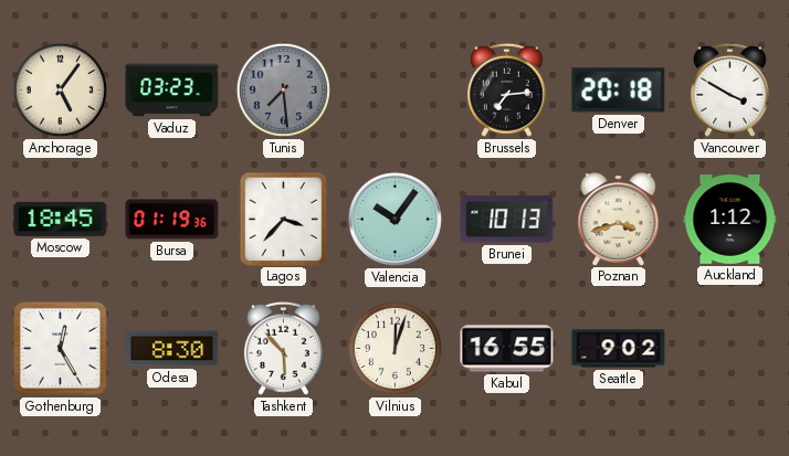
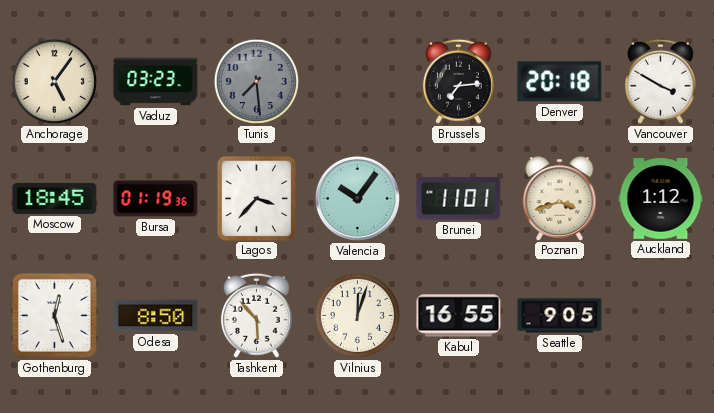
Brunei: 10:13 -> 11:01
Gothenburg: 12:25 -> 12:27
Odesa: 8:30 -> 8:50
Seattle: 9:02 -> 9:05
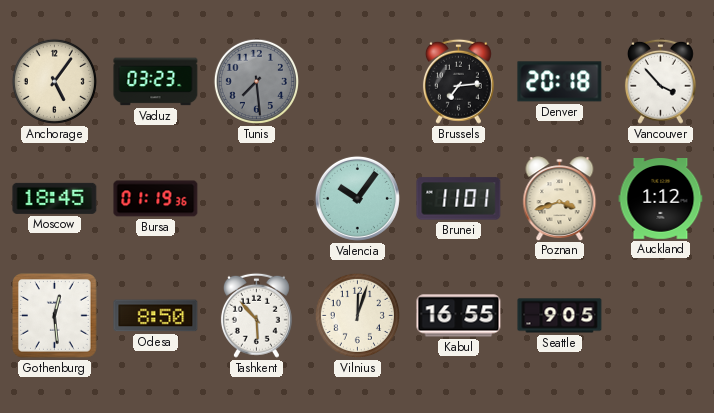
Vancouver: 3:50 -> 3:53
Lagos: 3:37 -> none
Gothenburg: 12:27 -> 12:29
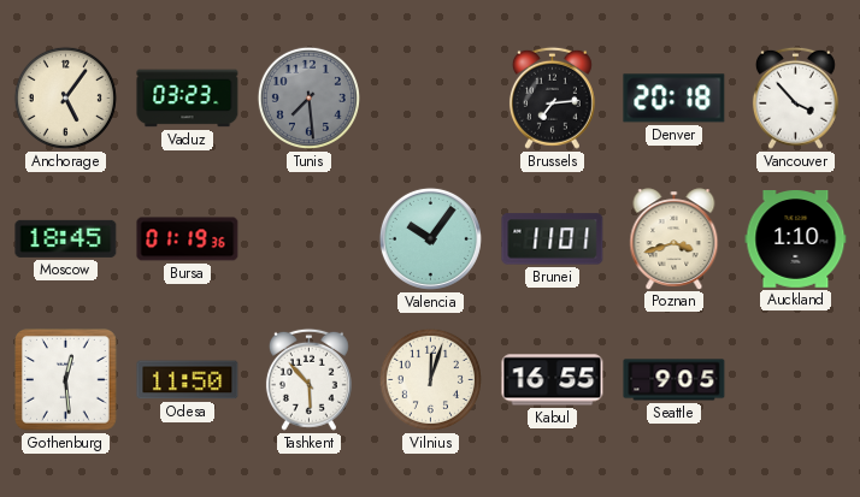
Auckland: 1:12 -> 1:10
Odesa: 8:50 -> 11:50
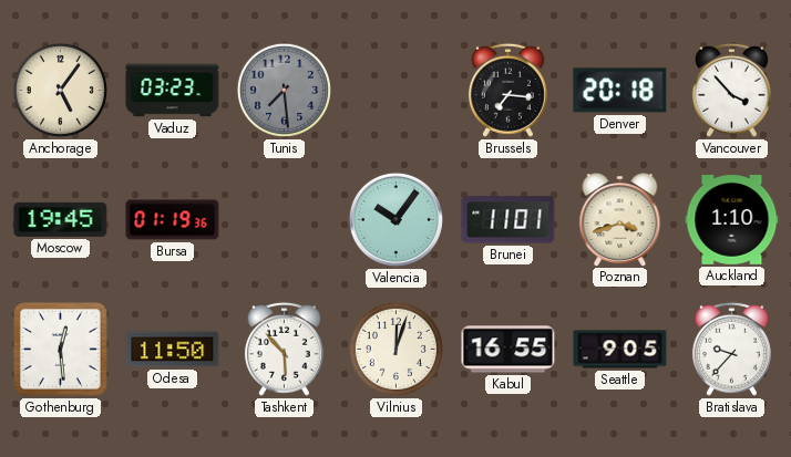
Brussels: 7:14 -> 7:16
Moscow: 18:45 -> 19:45
Bratislava: none -> 9:37
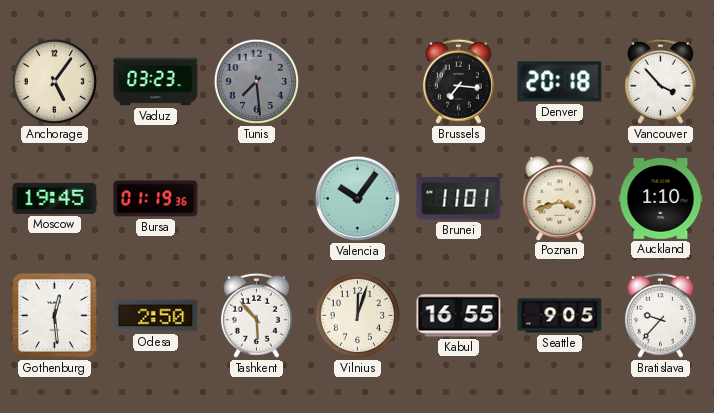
Odesa: 11:50 -> 2:50
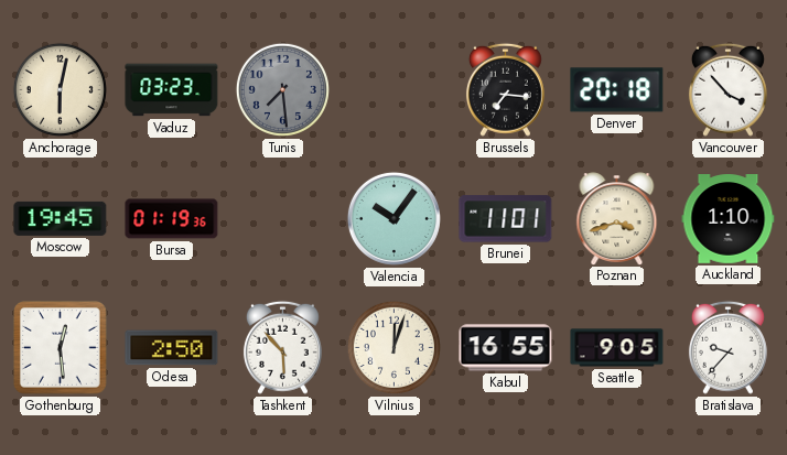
Anchorage: 5:06 -> 6:02
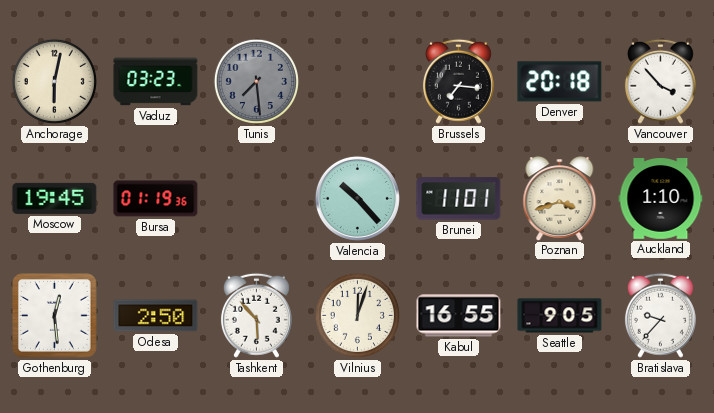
Valencia: 10:06 -> 10:23
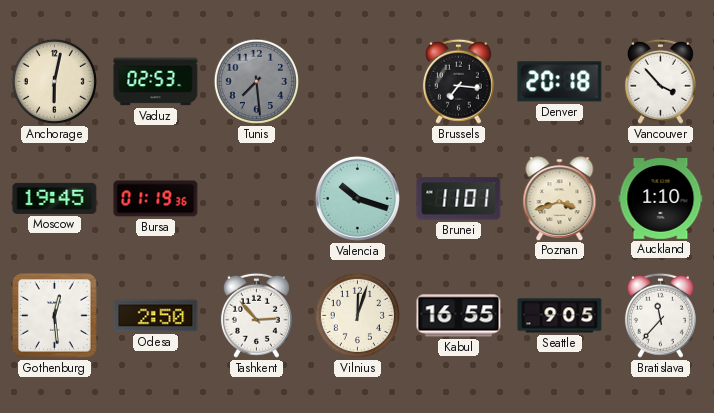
Vaduz: 03:23 -> 02:53
Valencia: 10:23 -> 10:18
Tashkent: 5:53 -> 2:53
Bratislava: 9:37 -> 11:37
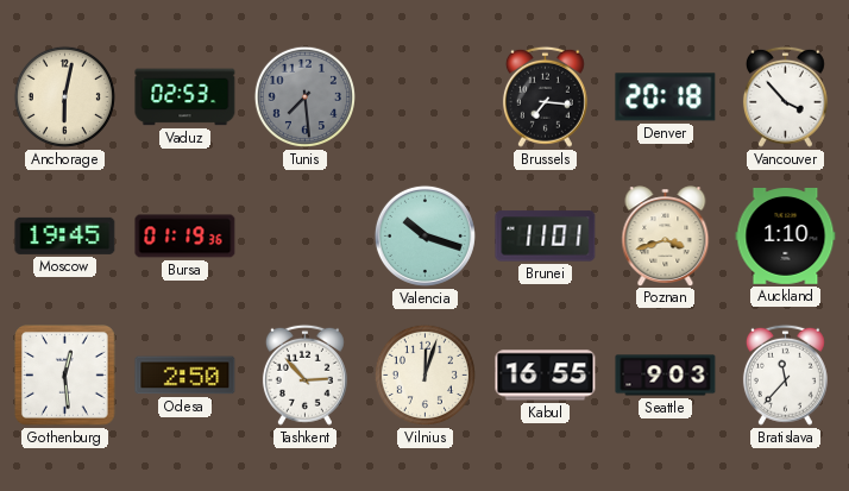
Seattle: 9:05 -> 9:03
